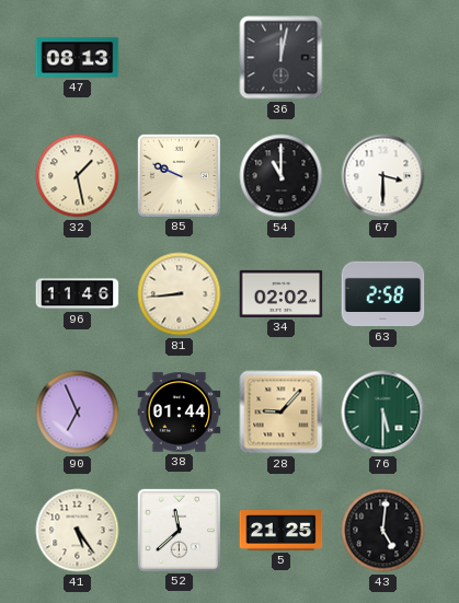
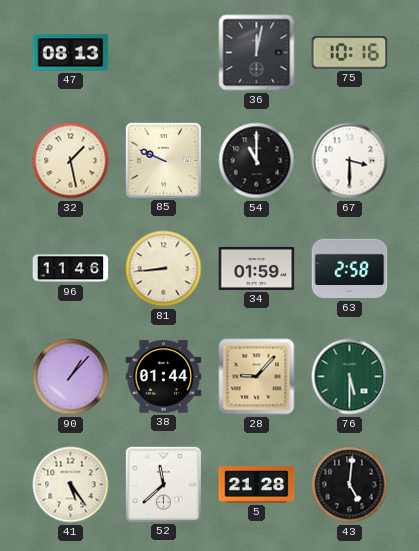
75: none -> 10:16
34: 02:02 -> 01:59
90: 6:56 -> 1:07
5: 21:25 -> 21:28
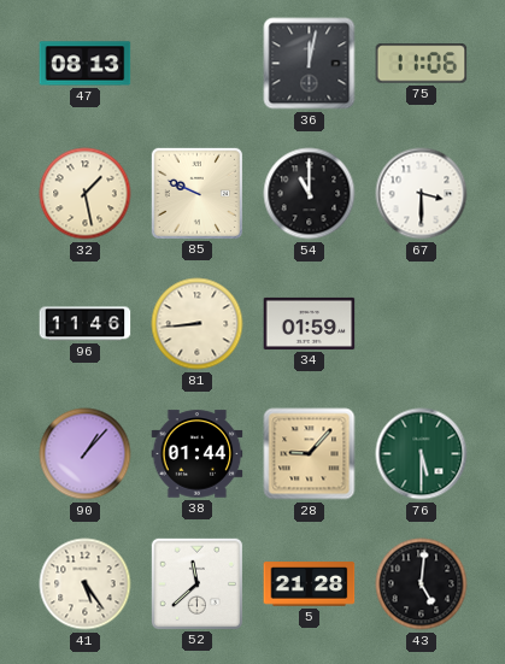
75: 10:16 -> 11:06
63: 2:58 -> none
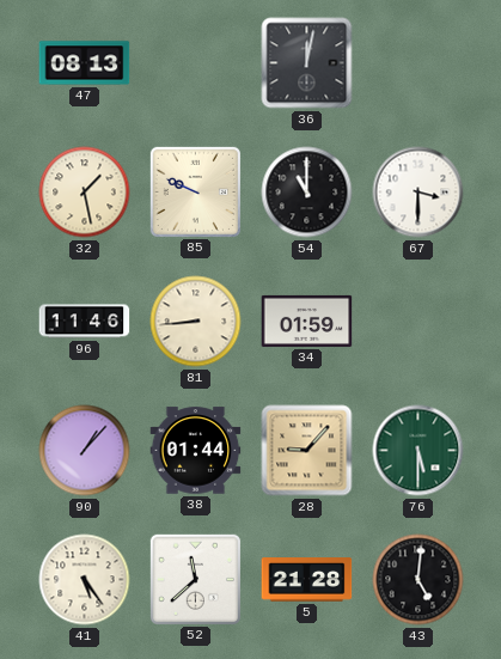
75: 11:06 -> none
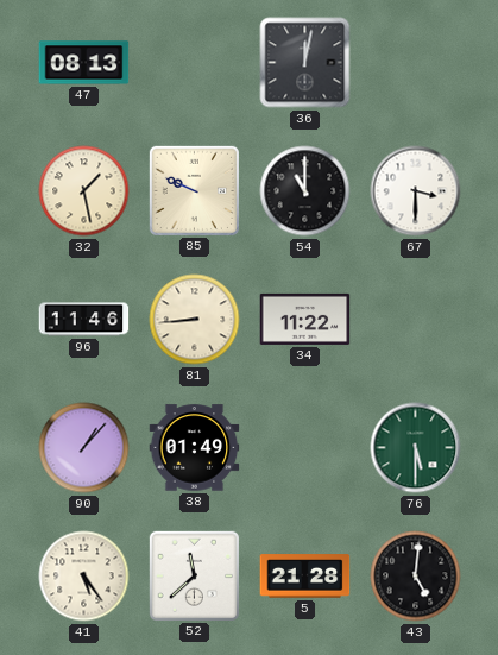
34: 01:59 -> 11:22
38: 01:44 -> 01:49
28: 9:07 -> none
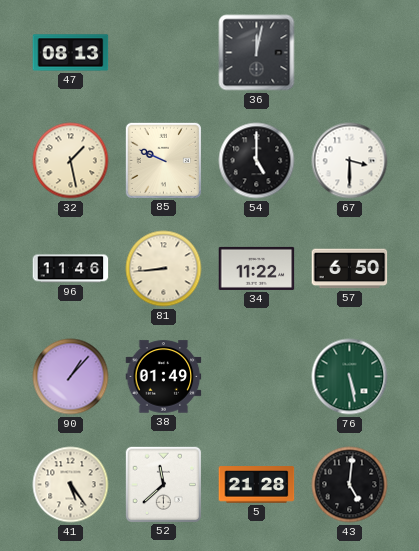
54: 11:00 -> 5:00
57: none -> 6:50
76: 5:30 -> 5:28
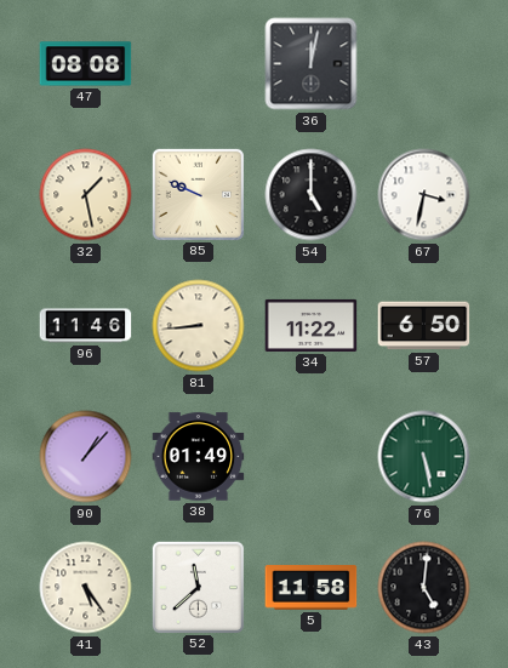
47: 08:13 -> 08:08
67: 3:30 -> 3:32
5: 21:28 -> 11:58
